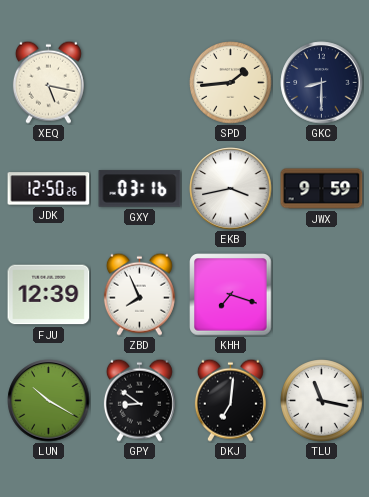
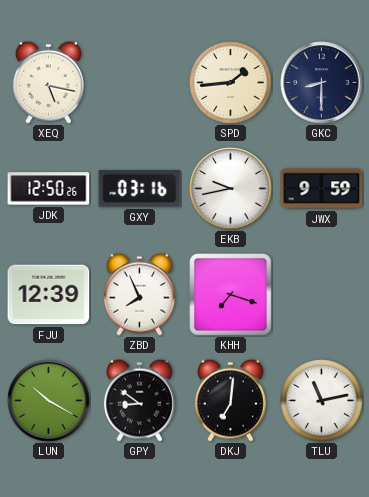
EKB: 3:43 -> 9:43
TLU: 11:17 -> 11:13
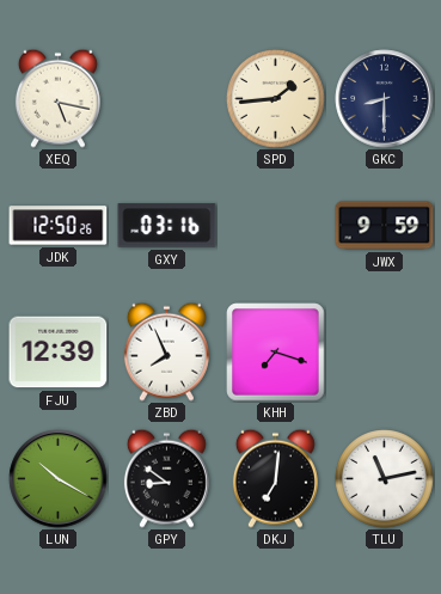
EKB: 9:43 -> none
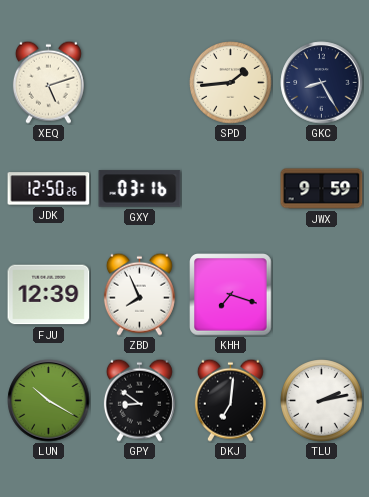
XEQ: 5:17 -> 5:12
GKC: 8:30 -> 8:25
TLU: 11:13 -> 2:13
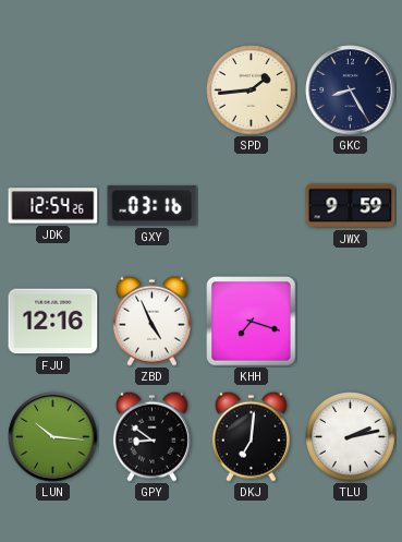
XEQ: 5:12 -> none
JDK: 12:50 -> 12:54
FJU: 12:39 -> 12:16
ZBD: 7:56 -> 4:56
LUN: 10:20 -> 10:16
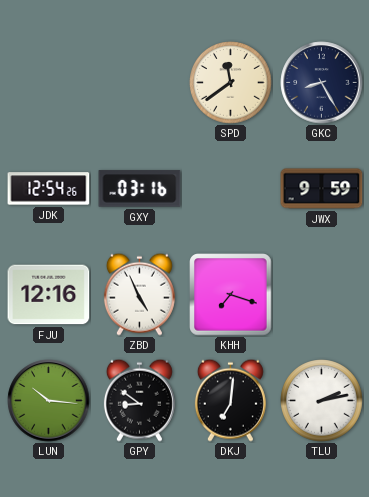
SPD: 1:44 -> 11:39
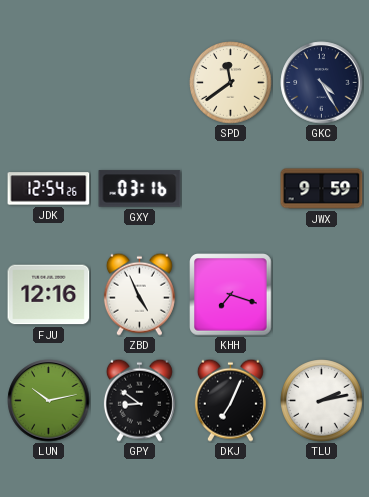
GKC: 8:25 -> 4:25
LUN: 10:16 -> 10:13
DKJ: 7:01 -> 7:04
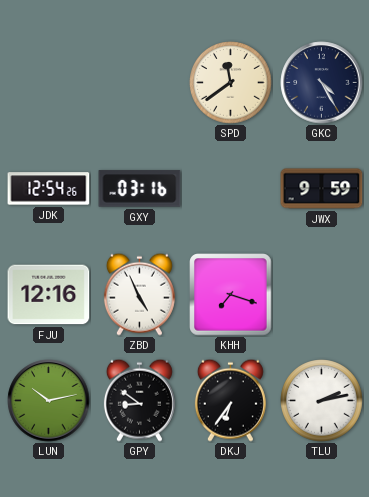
DKJ: 7:04 -> 6:36
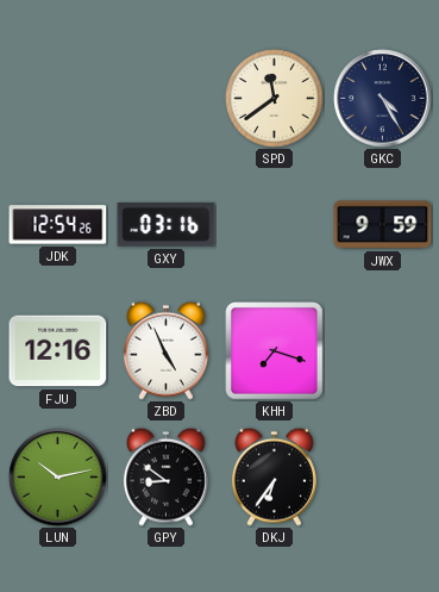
TLU: 2:13 -> none
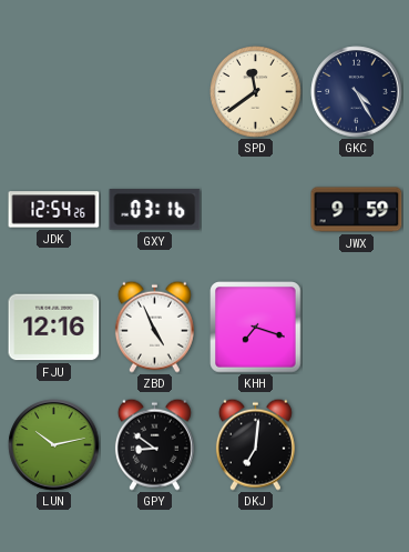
DKJ: 6:36 -> 7:01
